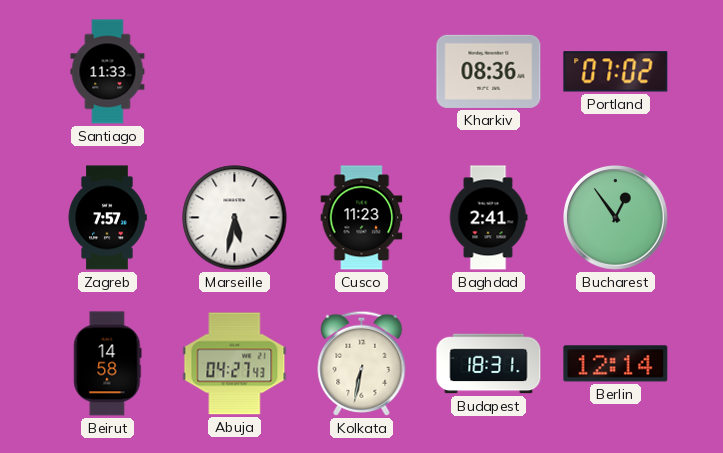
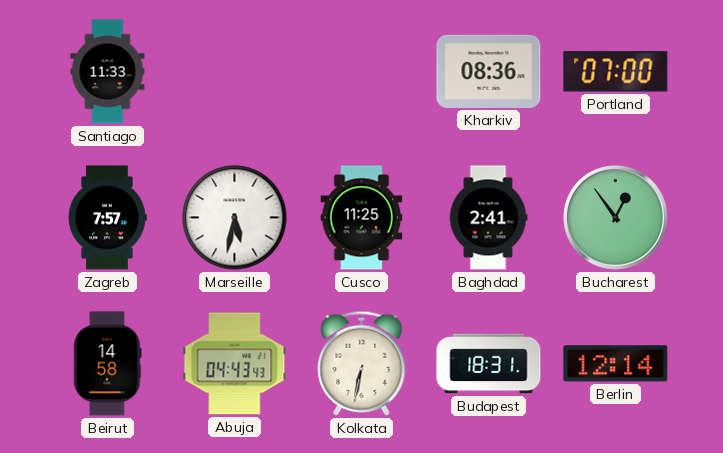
Portland: 07:02 -> 07:00
Cusco: 11:23 -> 11:25
Abuja: 04:27 -> 04:43
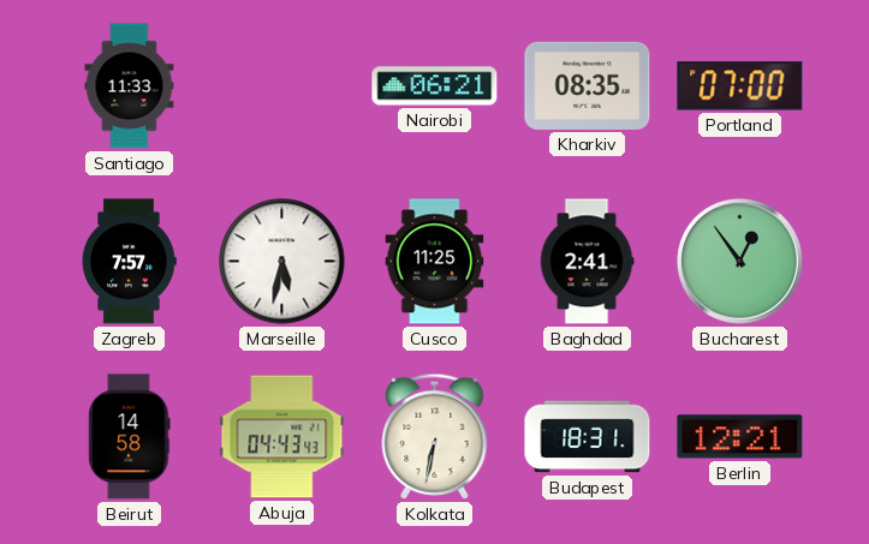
Nairobi: none -> 06:21
Kharkiv: 08:36 -> 08:35
Berlin: 12:14 -> 12:21
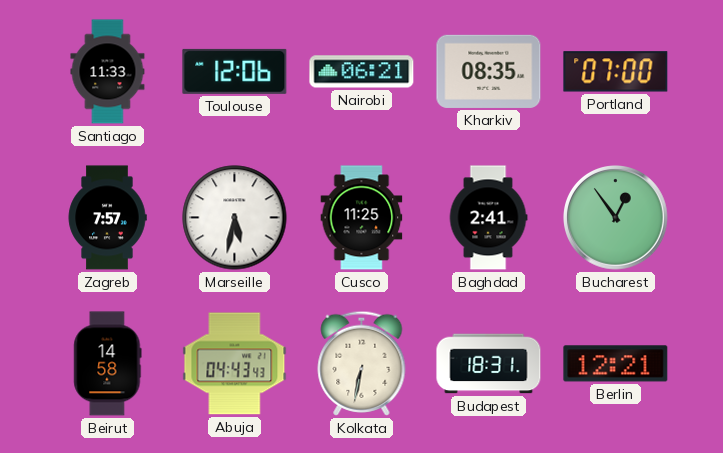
Toulouse: none -> 12:06
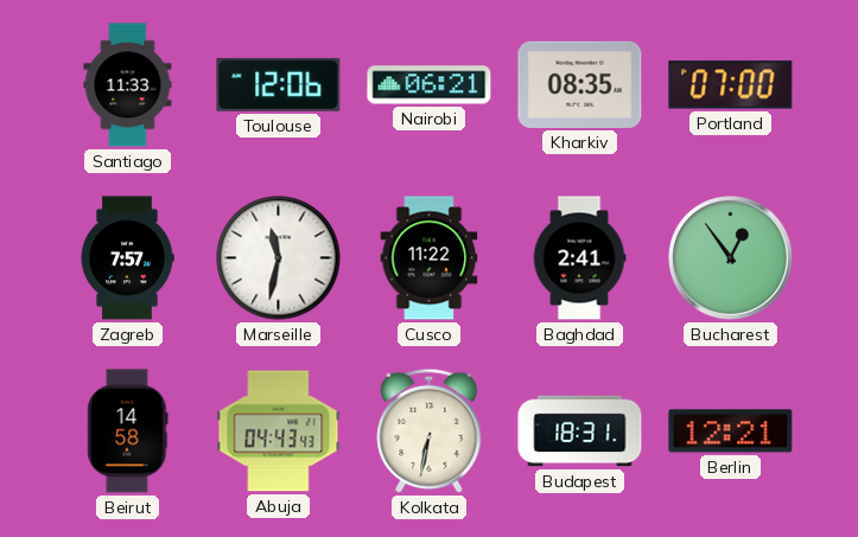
Marseille: 5:32 -> 11:32
Cusco: 11:25 -> 11:22
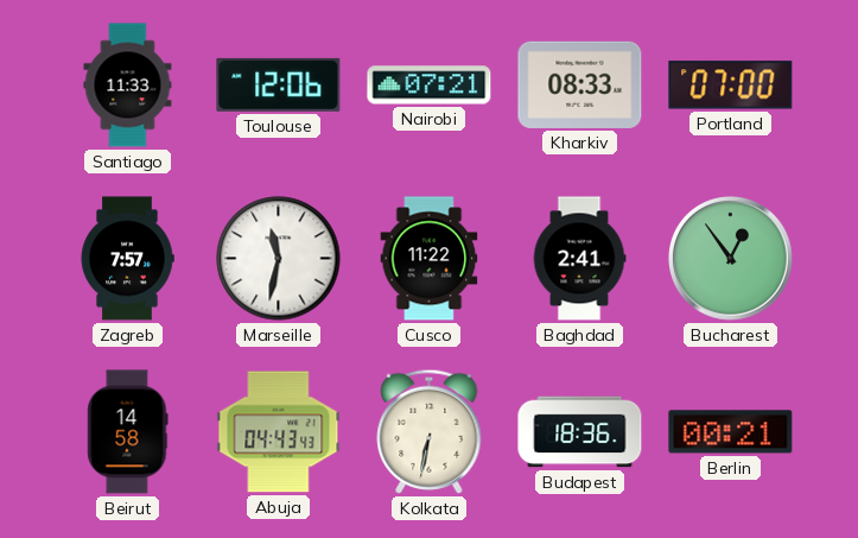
Nairobi: 06:21 -> 07:21
Kharkiv: 08:35 -> 08:33
Budapest: 18:31 -> 18:36
Berlin: 12:21 -> 00:21
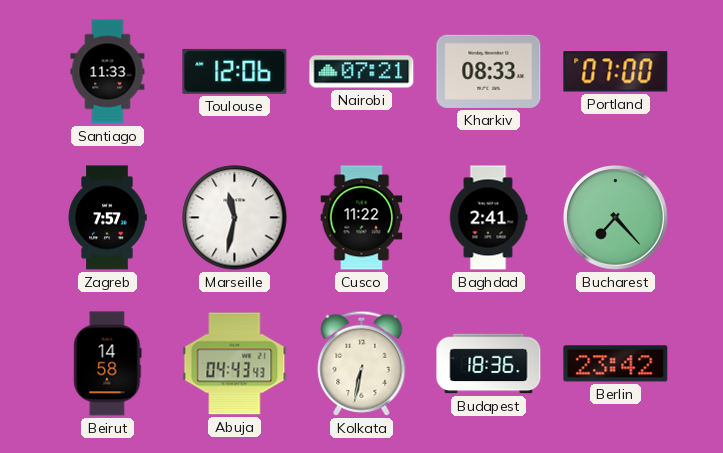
Bucharest: 12:54 -> 7:23
Berlin: 00:21 -> 23:42
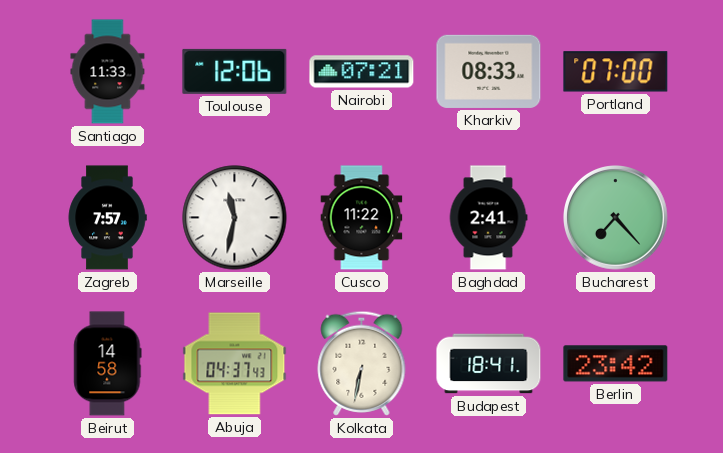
Abuja: 04:43 -> 04:37
Budapest: 18:36 -> 18:41
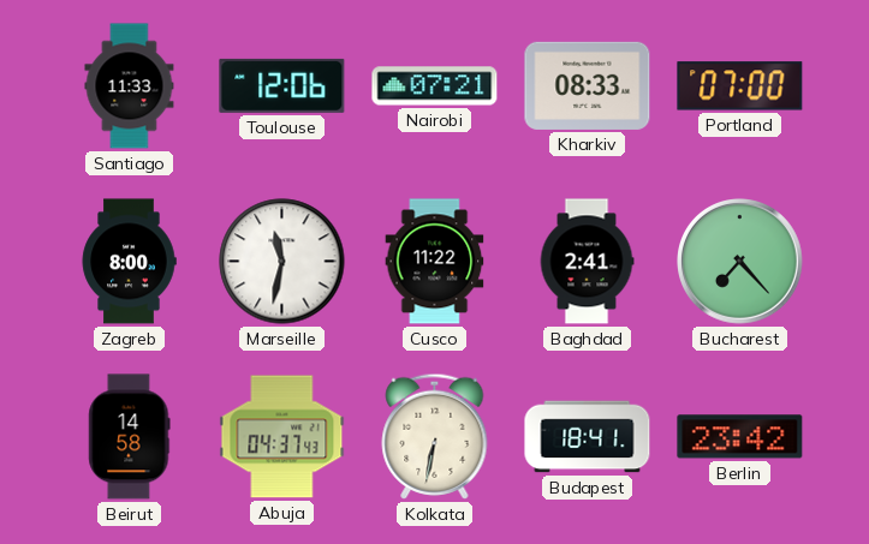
Zagreb: 7:57 -> 8:00
